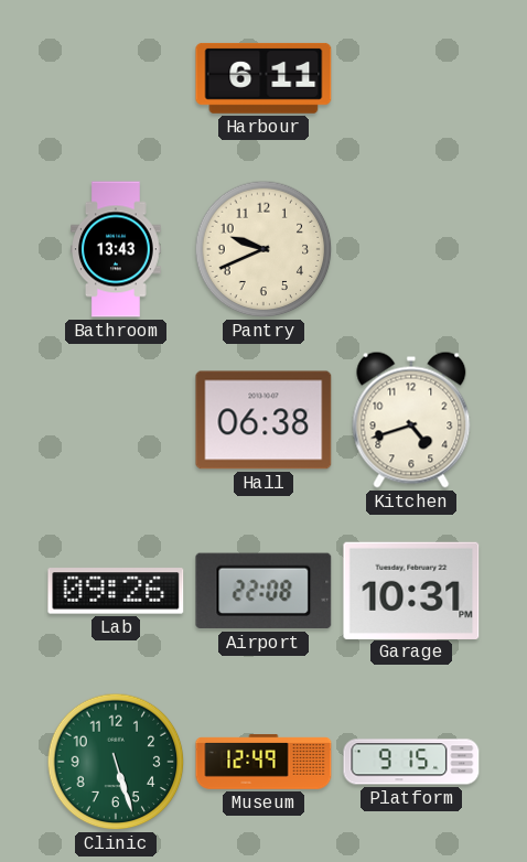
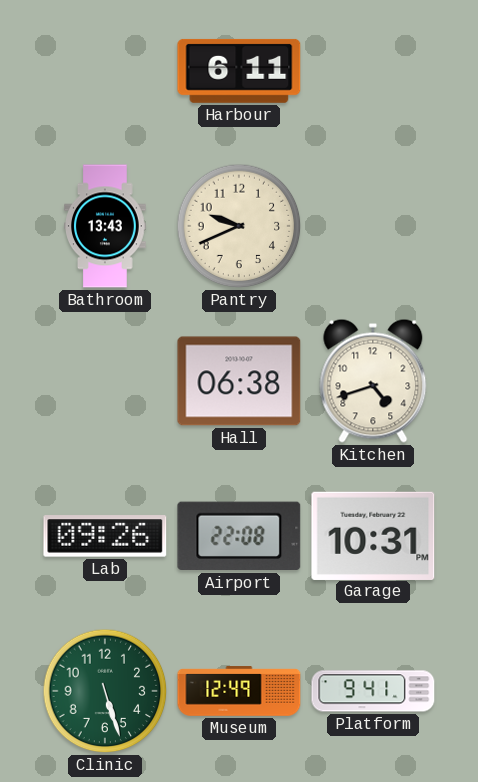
Platform: 9:15 -> 9:41
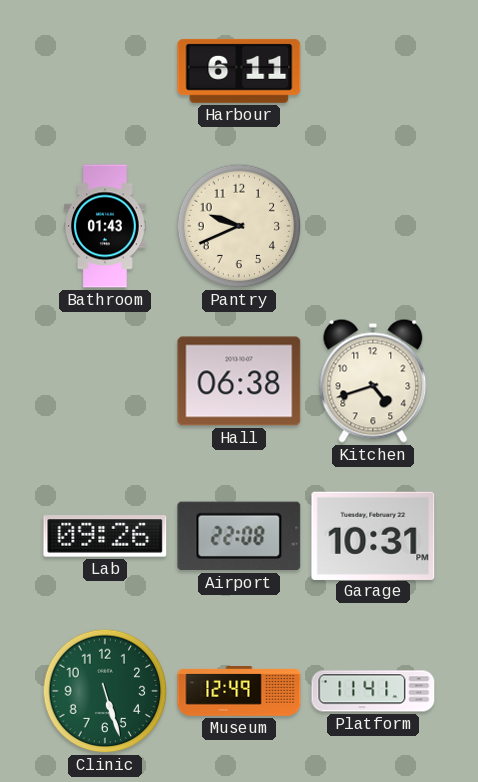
Bathroom: 13:43 -> 01:43
Platform: 9:41 -> 11:41
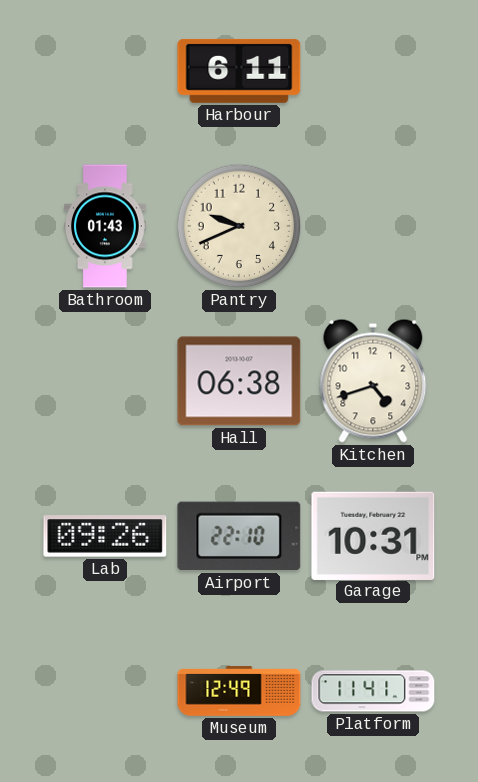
Airport: 22:08 -> 22:10
Clinic: 5:27 -> none
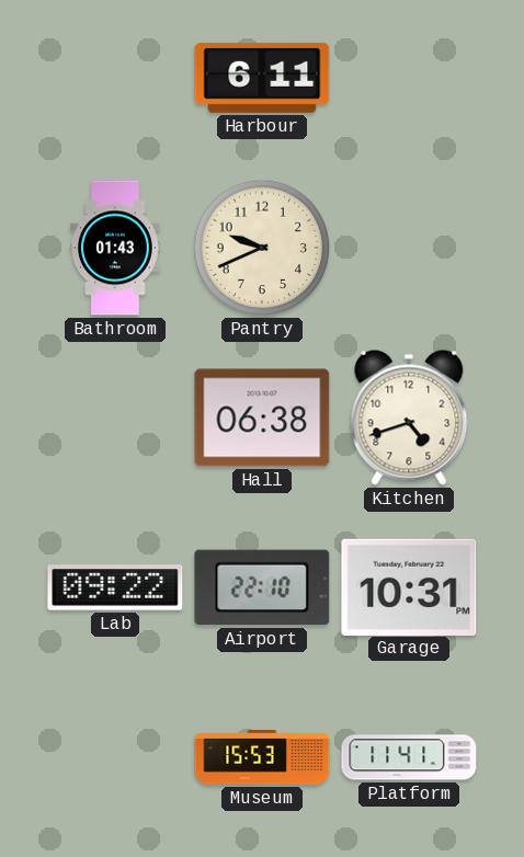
Lab: 09:26 -> 09:22
Museum: 12:49 -> 15:53
